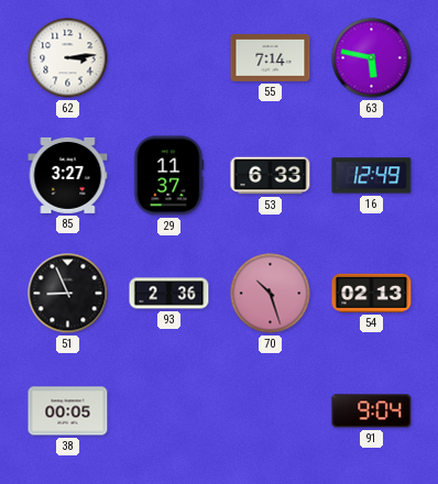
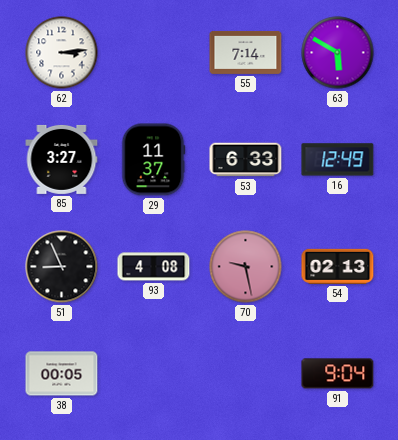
63: 5:47 -> 5:50
93: 2:36 -> 4:08
70: 10:27 -> 9:28
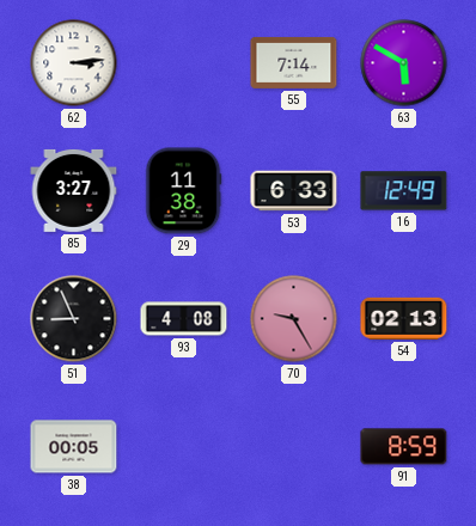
29: 11:37 -> 11:38
70: 9:28 -> 9:25
91: 9:04 -> 8:59
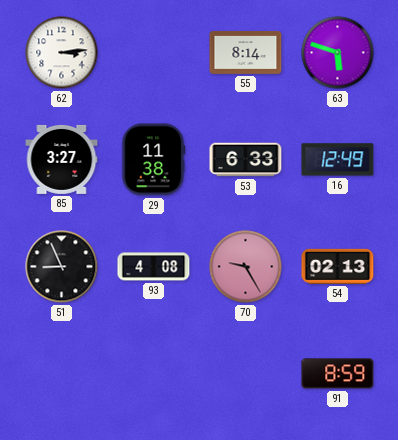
55: 7:14 -> 8:14
63: 5:50 -> 5:48
38: 00:05 -> none
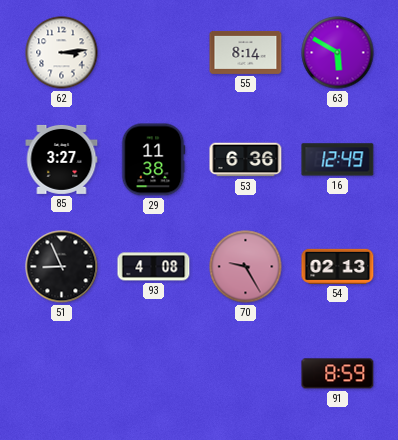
63: 5:48 -> 5:50
53: 6:33 -> 6:36
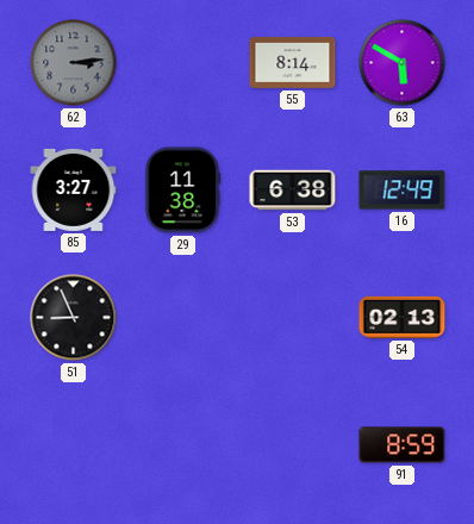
62 dial: white -> grey
53: 6:36 -> 6:38
93: 4:08 -> none
70: 9:25 -> none
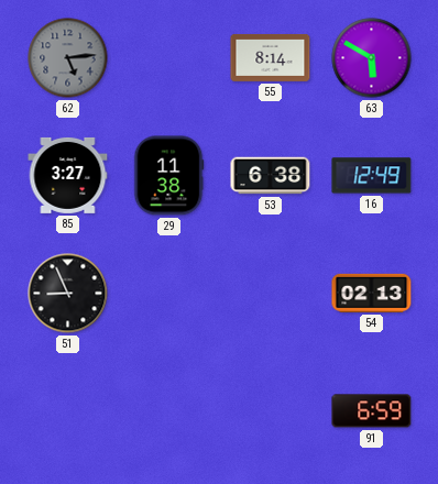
62: 3:14 -> 5:14
91: 8:59 -> 6:59
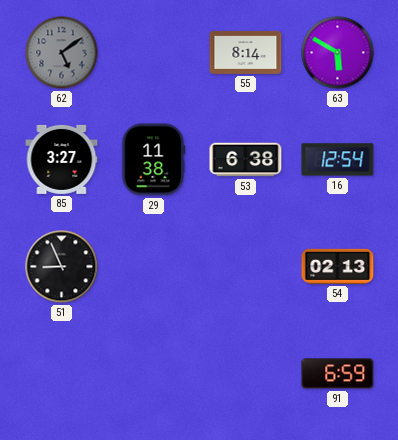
62: 5:14 -> 5:09
16: 12:49 -> 12:54
